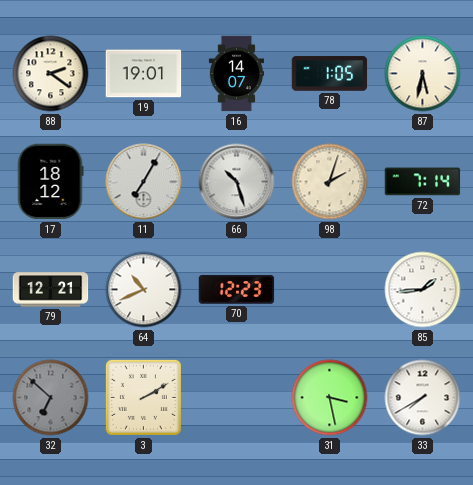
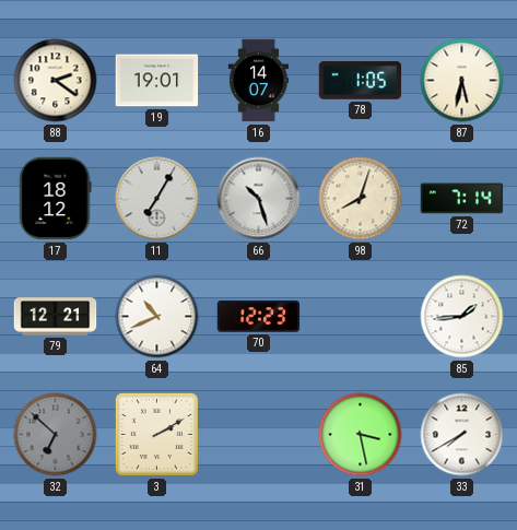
98: 2:03 -> 8:03
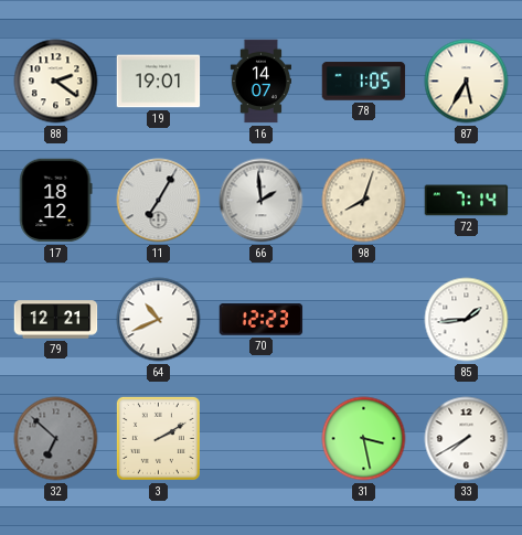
87: 5:32 -> 5:35
66: 10:27 -> 1:59
